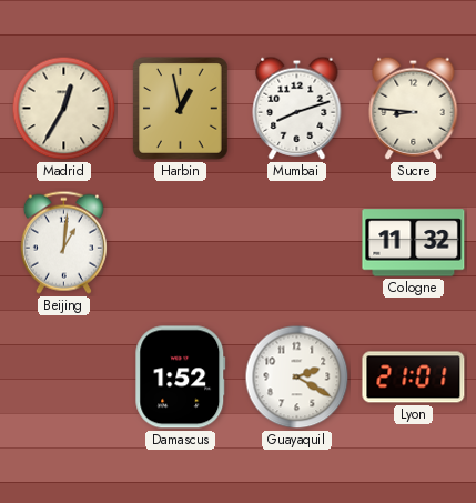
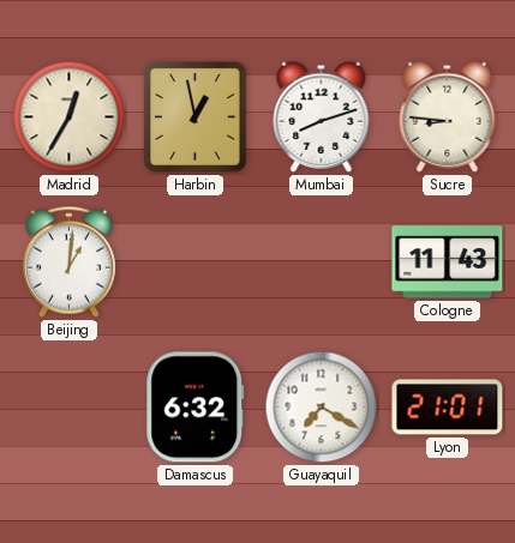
Cologne: 11:32 -> 11:43
Damascus: 1:52 -> 6:32
Guayaquil: 2:20 -> 7:20
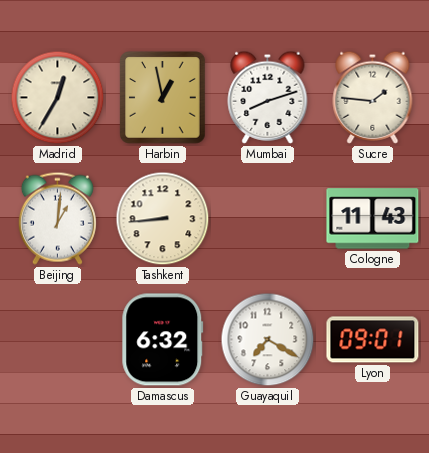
Sucre: 8:46 -> 1:46
Tashkent: none -> 8:44
Lyon: 21:01 -> 09:01
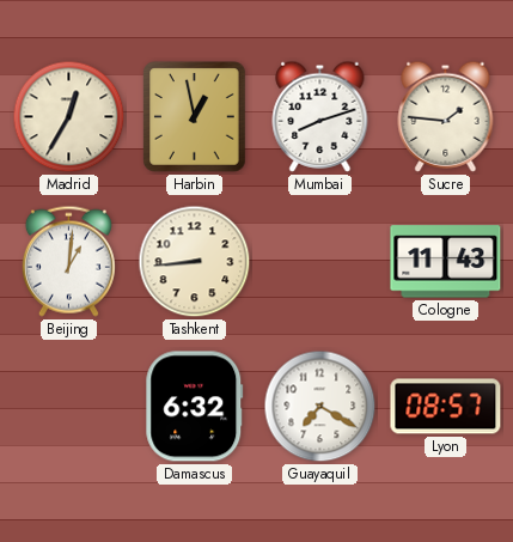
Lyon: 09:01 -> 08:57
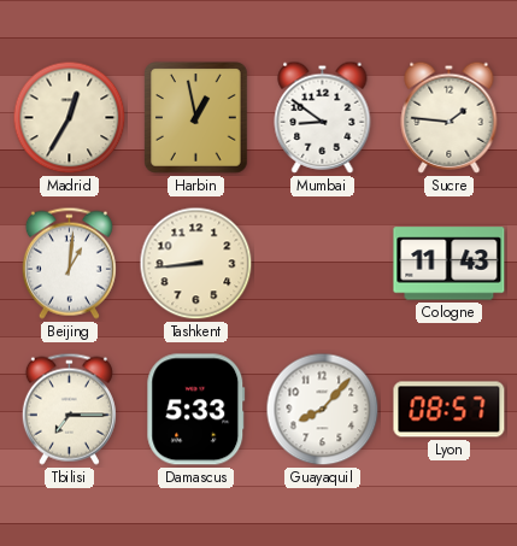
Mumbai: 8:12 -> 8:51
Tbilisi: none -> 7:15
Damascus: 6:32 -> 5:33
Guayaquil: 7:20 -> 8:07
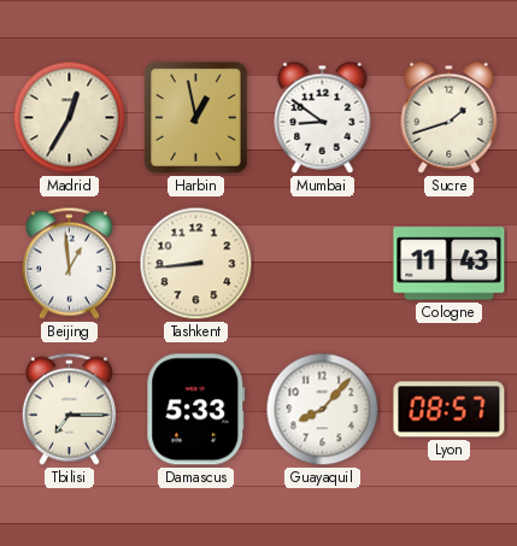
Sucre: 1:46 -> 1:42
Beijing: 1:01 -> 12:59
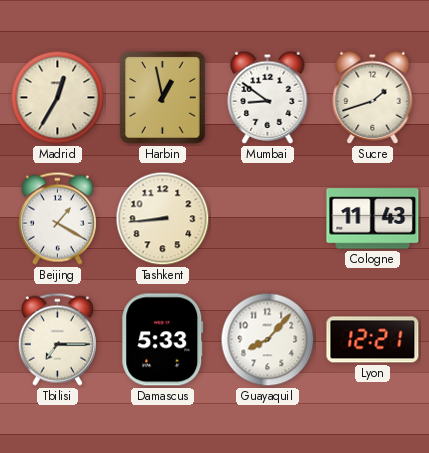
Beijing: 12:59 -> 1:20
Lyon: 08:57 -> 12:21
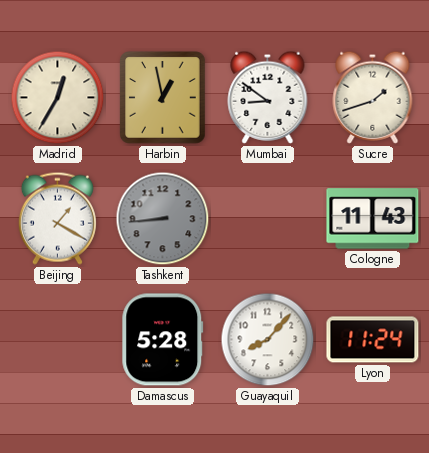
Tashkent dial: cream -> grey
Tbilisi: 7:15 -> none
Damascus: 5:33 -> 5:28
Lyon: 12:21 -> 11:24
